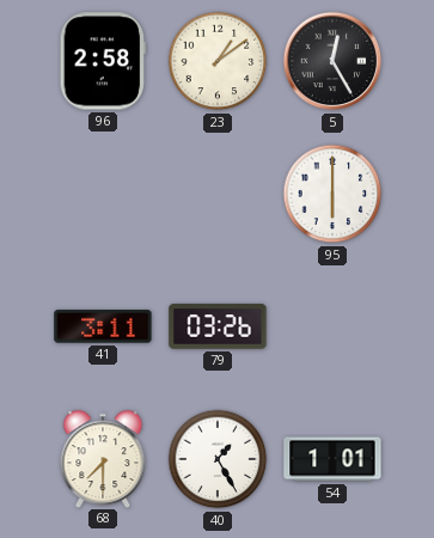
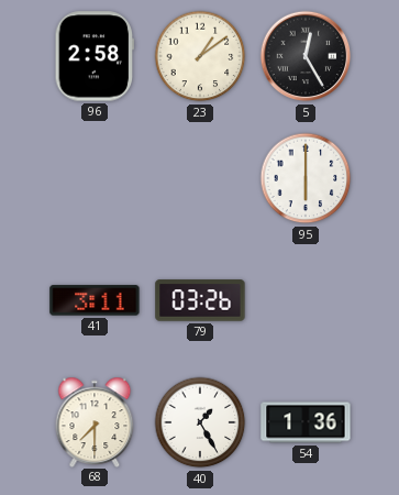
54: 1:01 -> 1:36
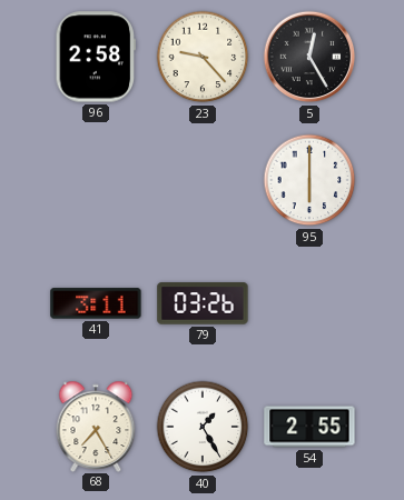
23: 1:09 -> 9:23
68: 7:30 -> 7:25
54: 1:36 -> 2:55
